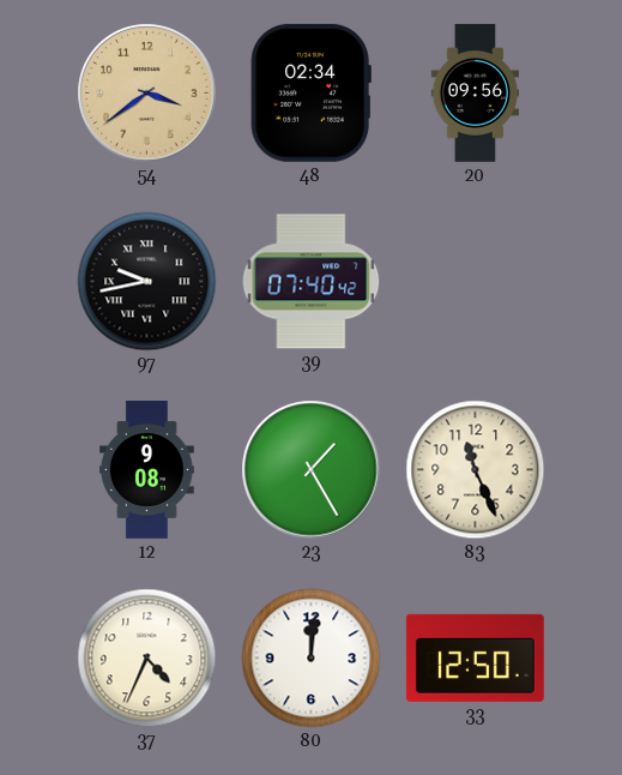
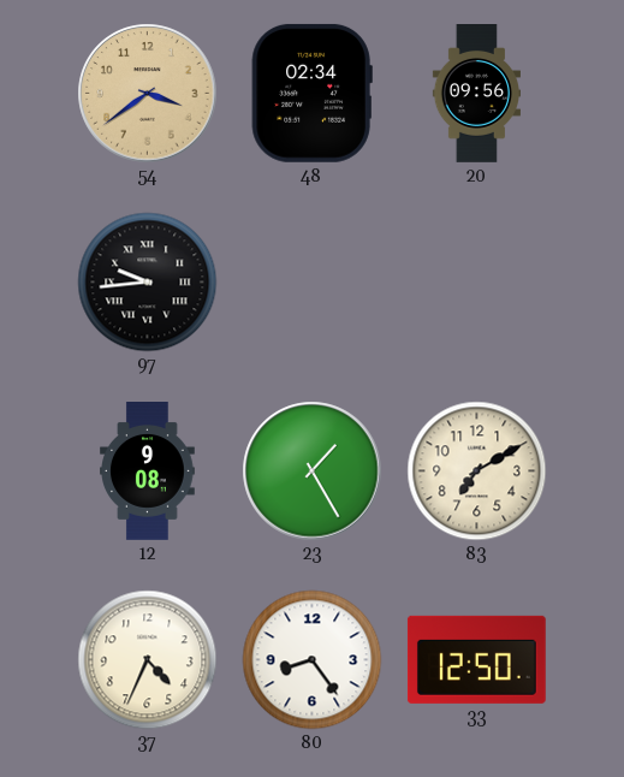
97: 9:43 -> 9:44
39: 07:40 -> none
83: 11:26 -> 7:10
80: 12:01 -> 8:24
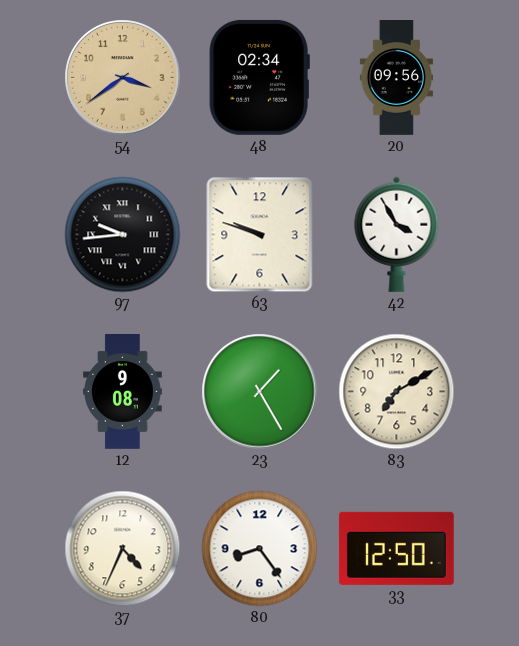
63: none -> 9:48
42: none -> 3:55
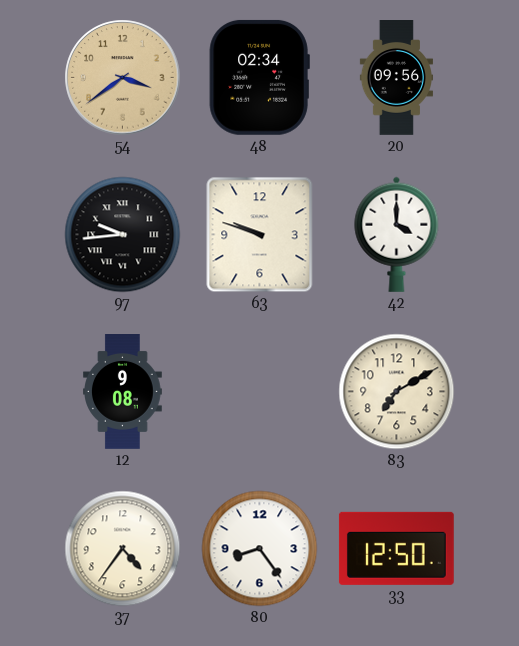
42: 3:55 -> 4:00
23: 1:25 -> none
37: 4:34 -> 4:36
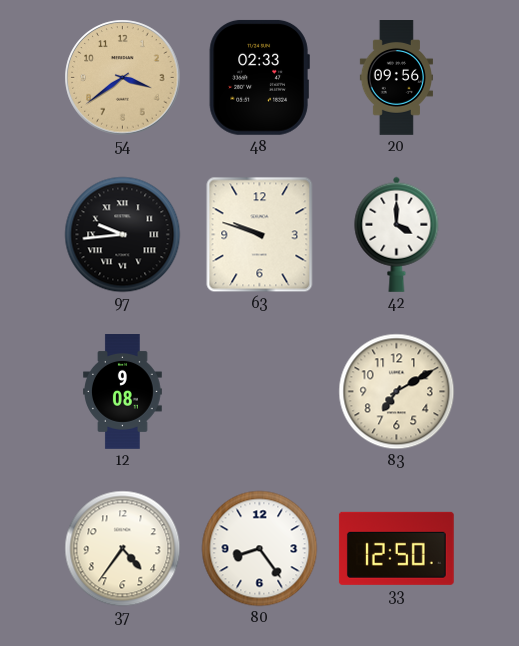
48: 02:34 -> 02:33
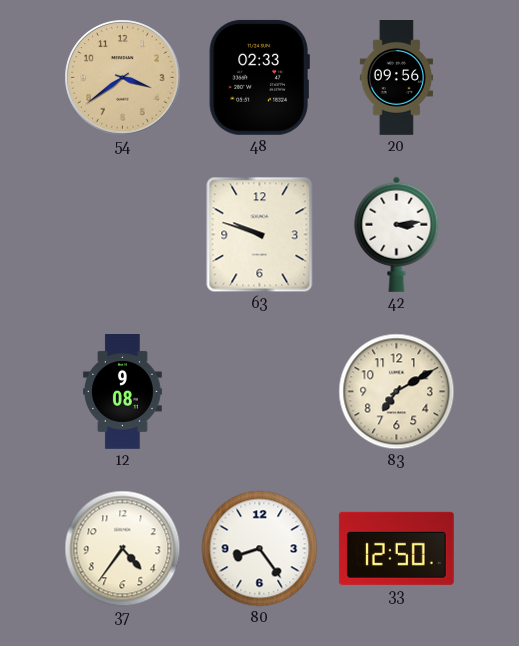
97: 9:44 -> none
42: 4:00 -> 3:14
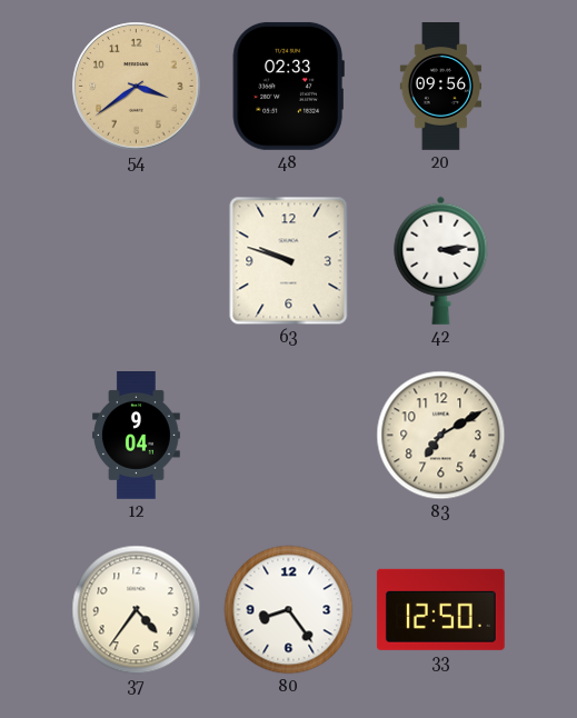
12: 9:08 -> 9:04
